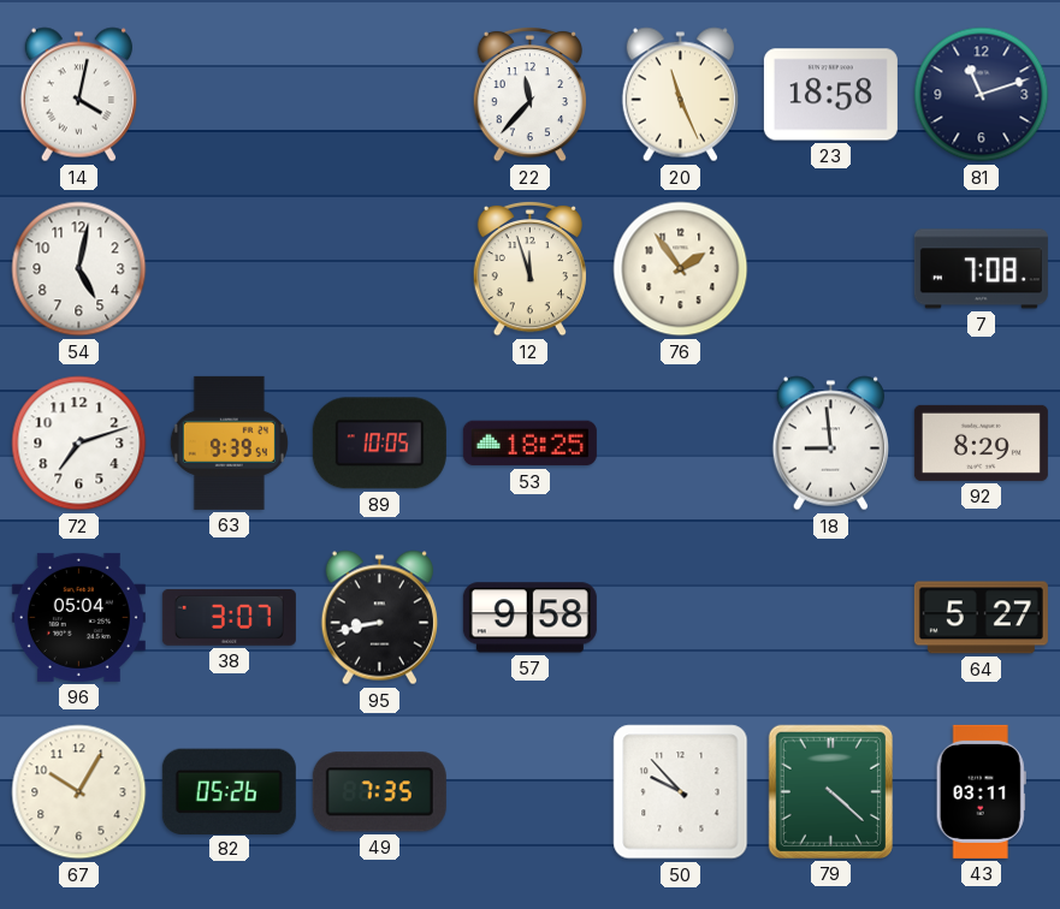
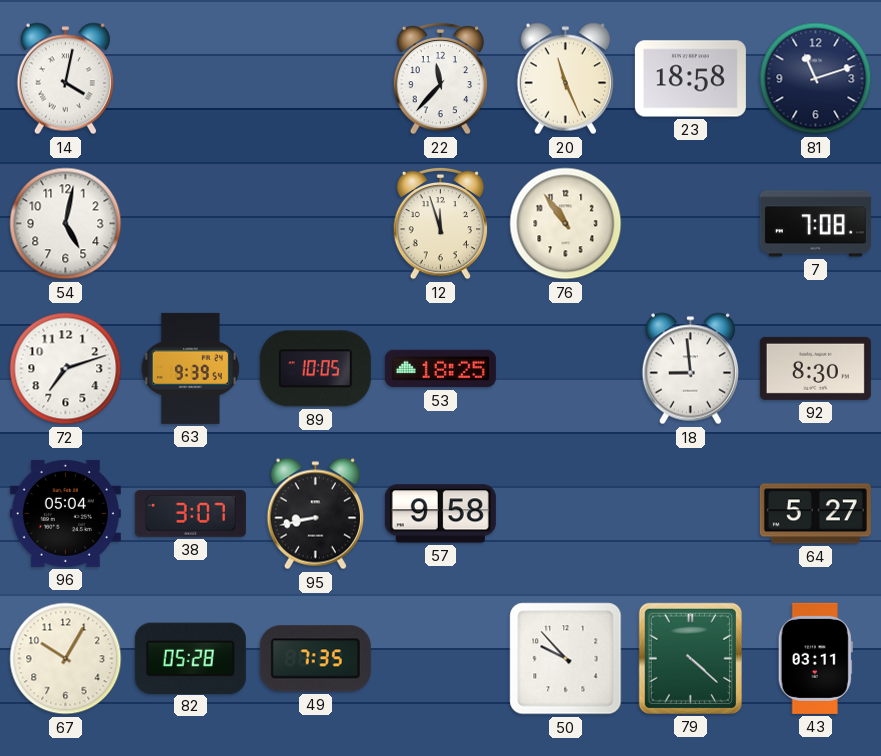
76: 1:54 -> 10:54
92: 8:29 -> 8:30
82: 05:26 -> 05:28
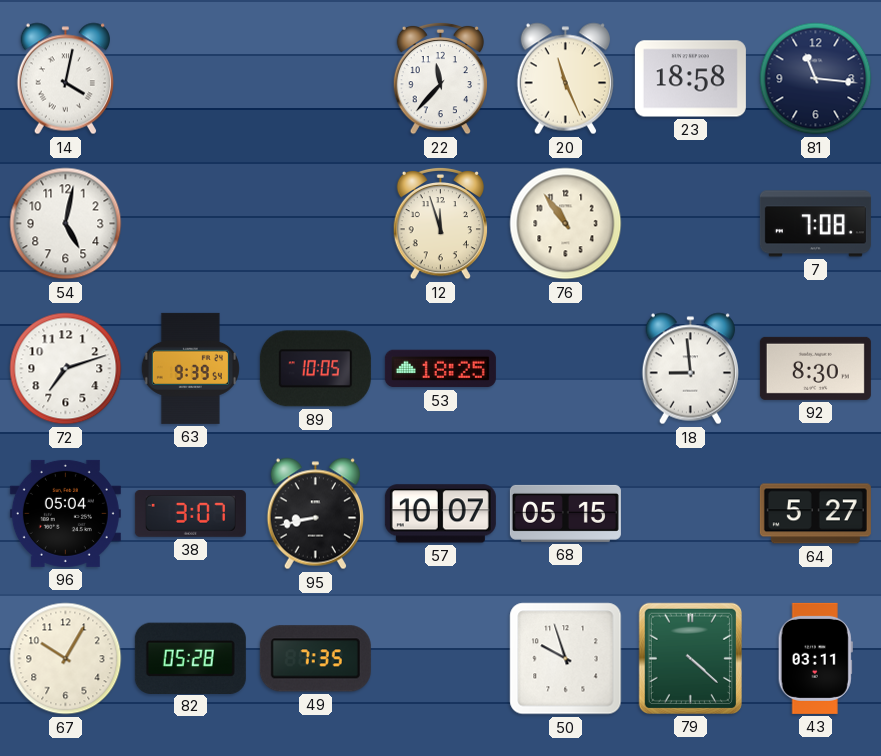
81: 11:12 -> 11:16
57: 9:58 -> 10:07
68: none -> 05:15
50: 9:53 -> 9:57
